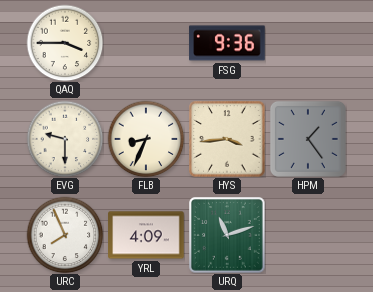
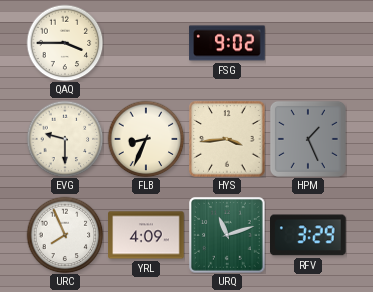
FSG: 9:36 -> 9:02
HPM: 1:24 -> 1:26
RFV: none -> 3:29
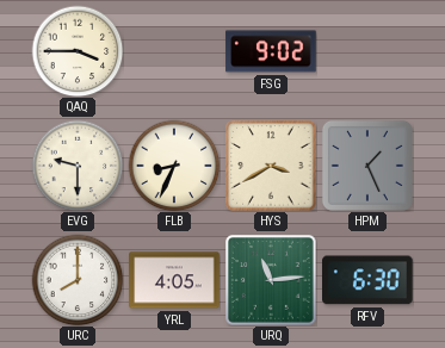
HYS: 3:44 -> 3:40
URC: 7:56 -> 8:00
YRL: 4:09 -> 4:05
URQ: 11:12 -> 11:14
RFV: 3:29 -> 6:30
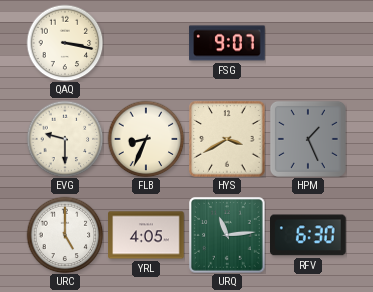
QAQ: 3:45 -> 3:17
FSG: 9:02 -> 9:07
URC: 8:00 -> 5:00
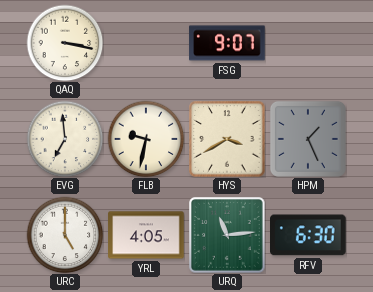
EVG: 9:30 -> 6:59
FLB: 8:34 -> 9:32
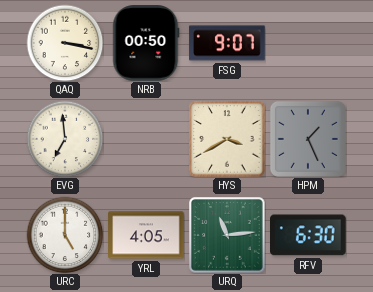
NRB: none -> 00:50
FLB: 9:32 -> none
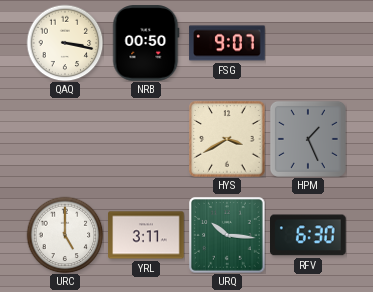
EVG: 6:59 -> none
YRL: 4:05 -> 3:11
URQ: 11:14 -> 10:16
